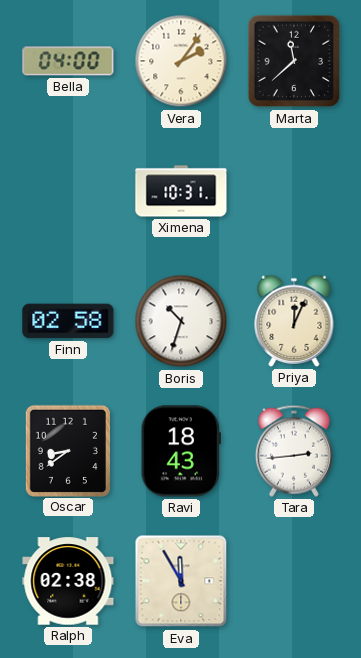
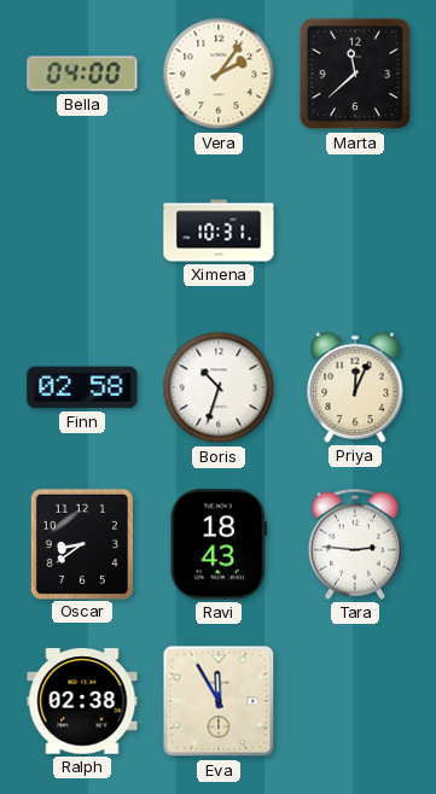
Tara: 2:44 -> 2:46
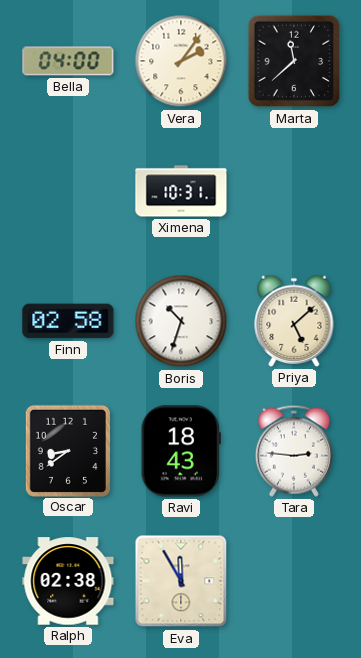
Priya: 12:04 -> 5:08
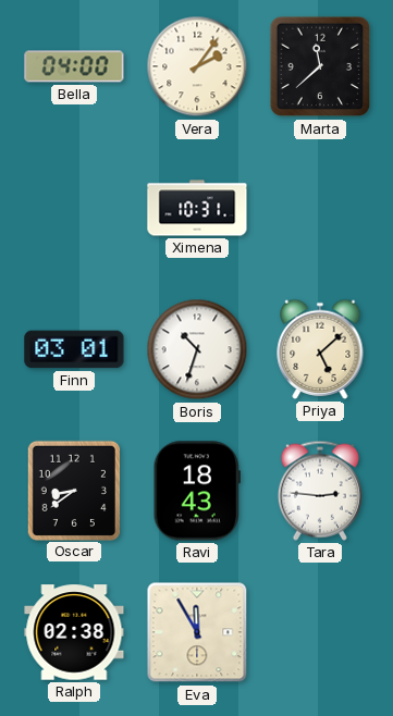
Finn: 02:58 -> 03:01
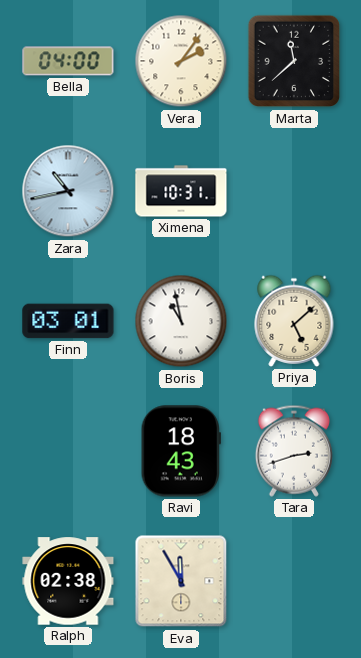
Zara: none -> 10:43
Boris: 10:33 -> 10:58
Oscar: 8:39 -> none
Tara: 2:46 -> 2:42
